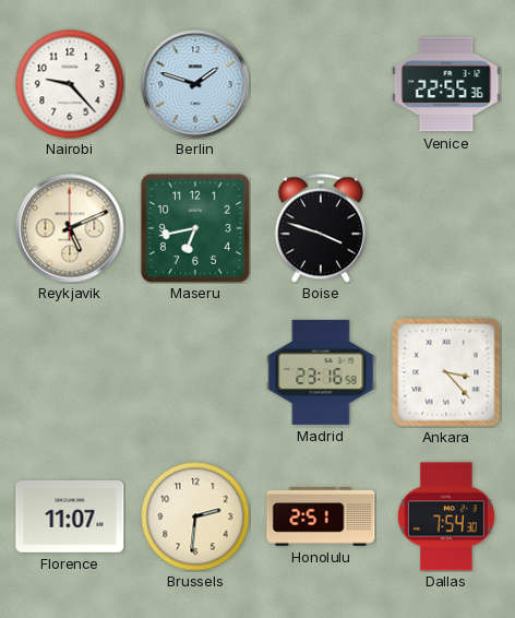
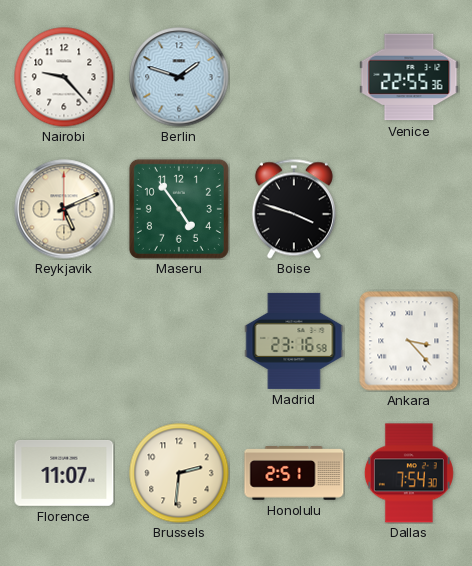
Maseru: 6:43 -> 4:54
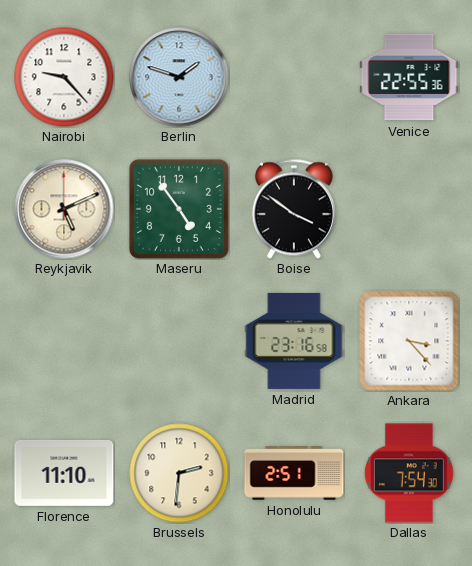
Boise: 3:48 -> 3:51
Florence: 11:07 -> 11:10
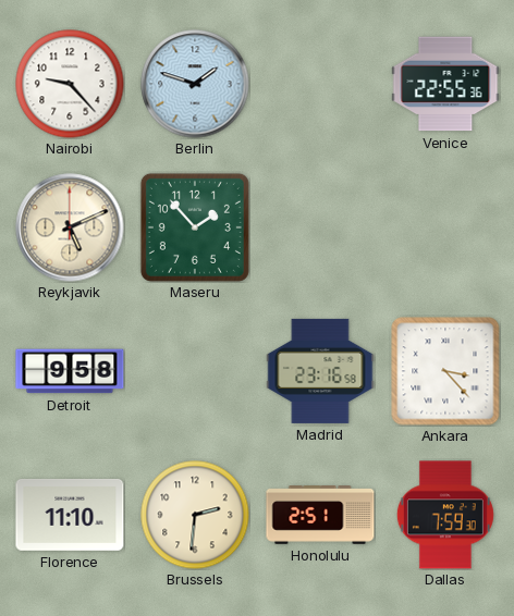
Maseru: 4:54 -> 1:53
Boise: 3:51 -> none
Detroit: none -> 9:58
Dallas: 7:54 -> 7:59
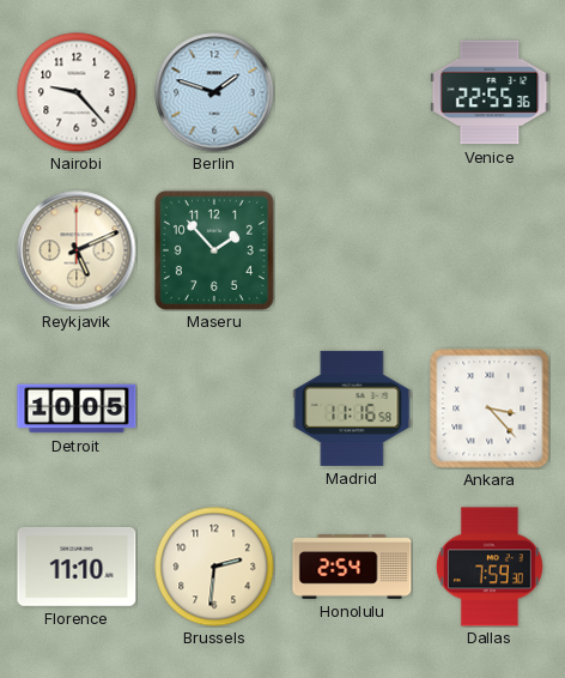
Detroit: 9:58 -> 10:05
Madrid: 23:16 -> 11:16
Honolulu: 2:51 -> 2:54
